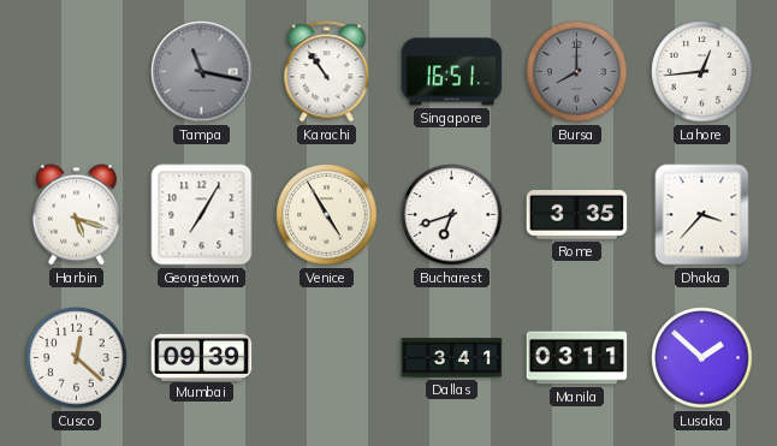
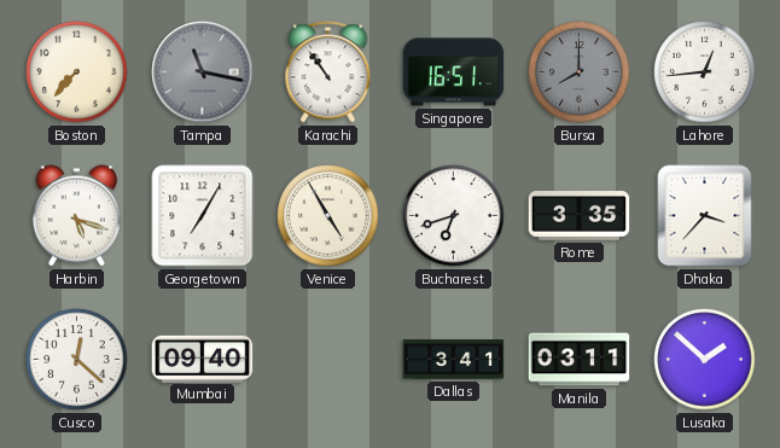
Boston: none -> 7:37
Mumbai: 09:39 -> 09:40
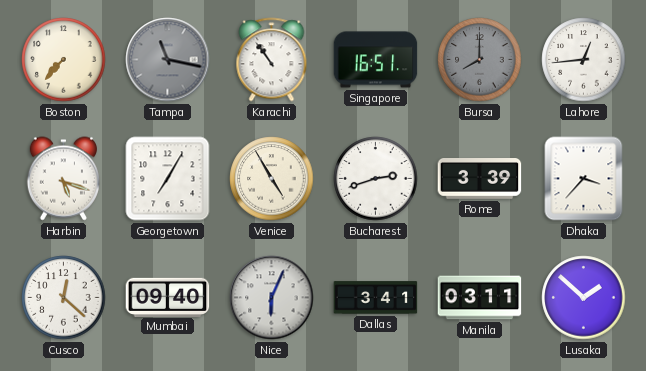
Bucharest: 6:42 -> 2:42
Rome: 3:35 -> 3:39
Nice: none -> 6:04
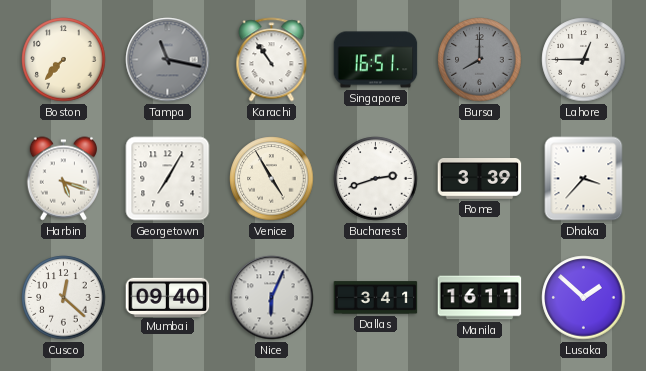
Lahore: 12:44 -> 12:45
Manila: 03:11 -> 16:11
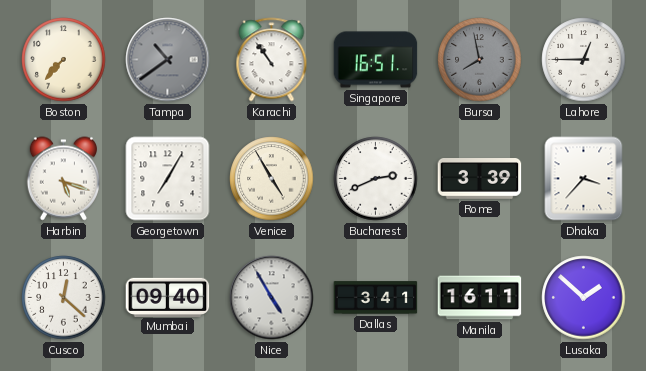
Tampa: 11:17 -> 10:39
Bursa: 8:00 -> 7:58
Bucharest: 2:42 -> 2:41
Nice: 6:04 -> 4:55
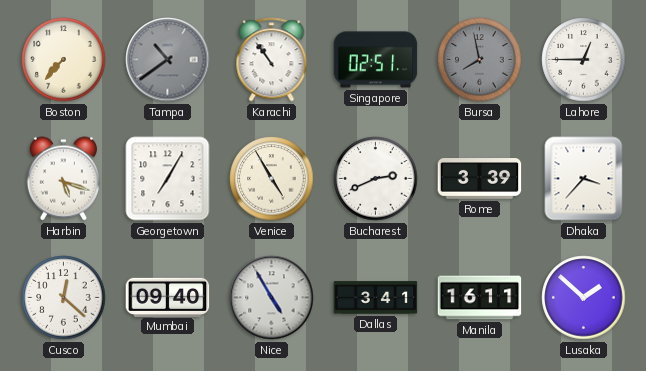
Singapore: 16:51 -> 02:51
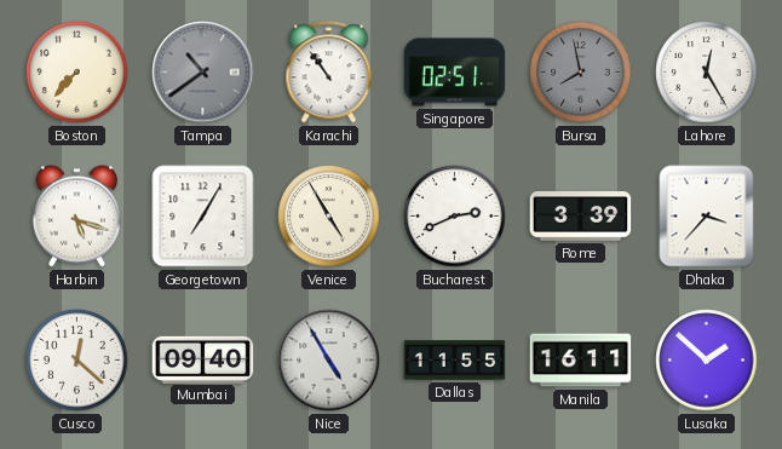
Lahore: 12:45 -> 12:25
Dallas: 3:41 -> 11:55
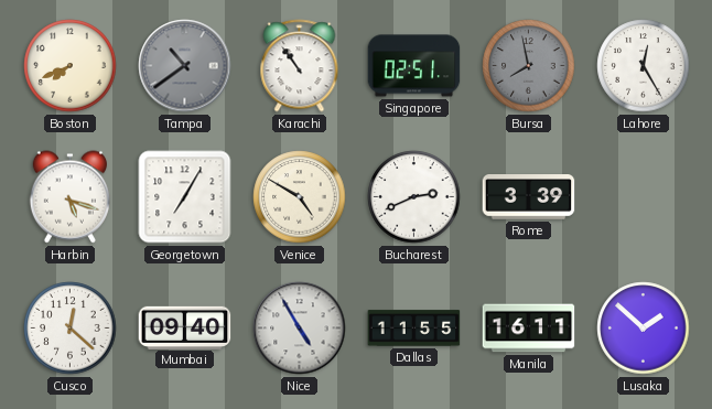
Boston: 7:37 -> 7:41
Venice: 4:55 -> 4:50
Dhaka: 3:37 -> none
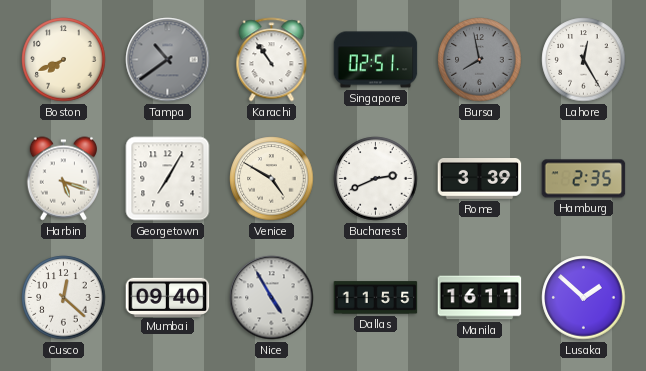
Hamburg: none -> 2:35
